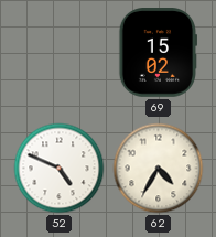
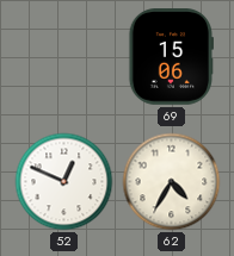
69: 15:02 -> 15:06
52: 4:49 -> 12:49
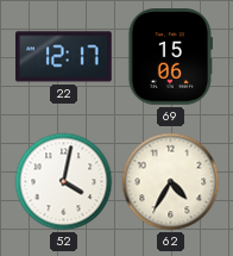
22: none -> 12:17
52: 12:49 -> 4:02
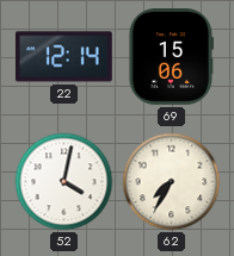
22: 12:17 -> 12:14
62: 4:35 -> 7:35
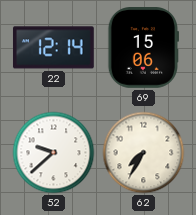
52: 4:02 -> 9:38
